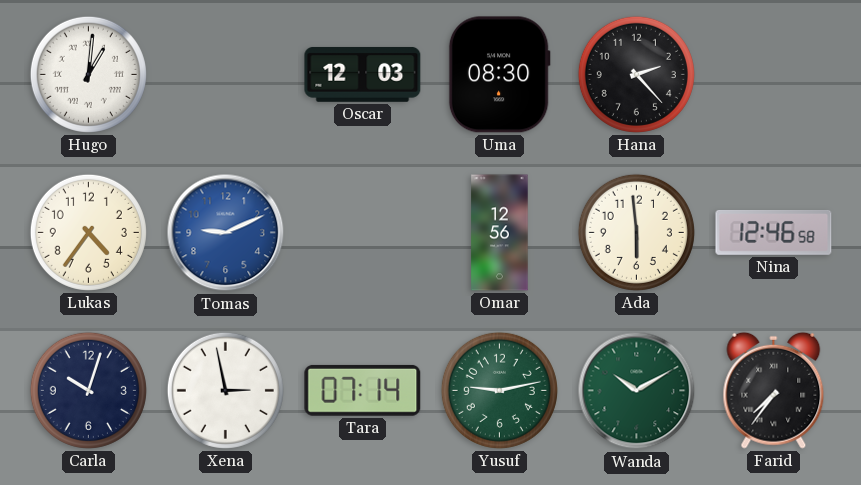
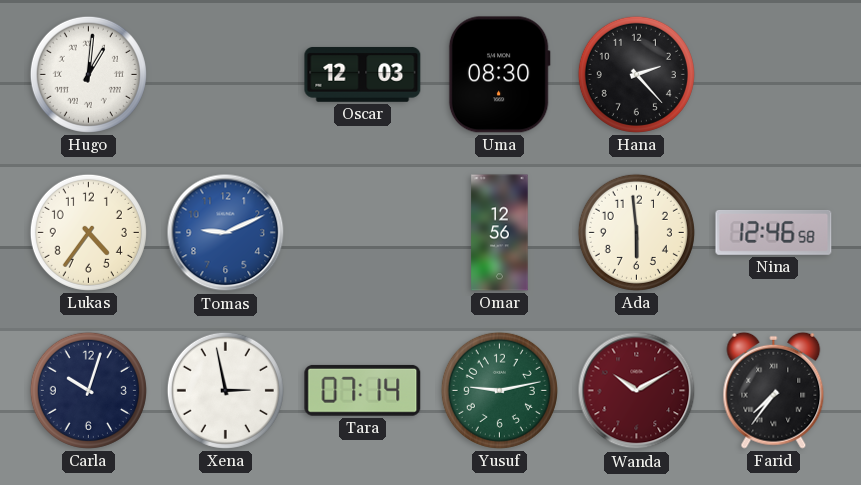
Wanda dial: green -> burgundy
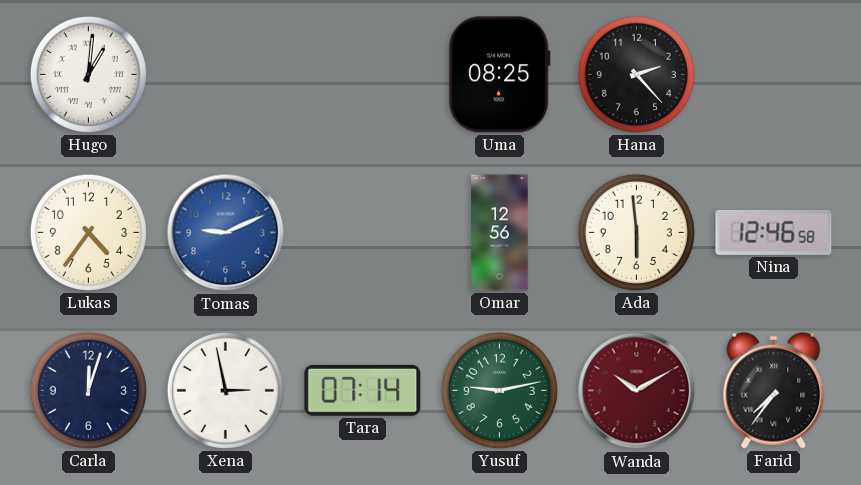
Oscar: 12:03 -> none
Uma: 08:30 -> 08:25
Carla: 10:03 -> 12:03
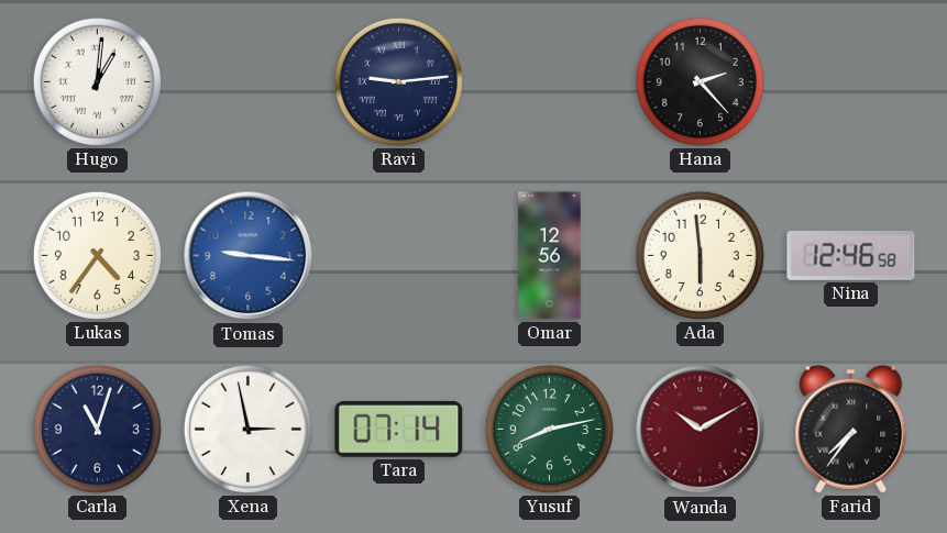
Ravi: none -> 9:14
Uma: 08:25 -> none
Tomas: 9:11 -> 9:16
Carla: 12:03 -> 11:03
Yusuf: 9:13 -> 8:13
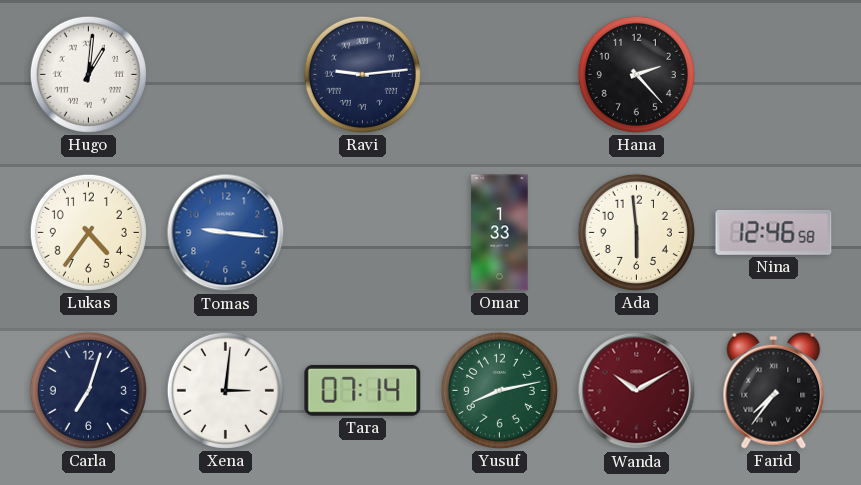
Omar: 12:56 -> 1:33
Carla: 11:03 -> 7:03
Xena: 2:58 -> 3:01
